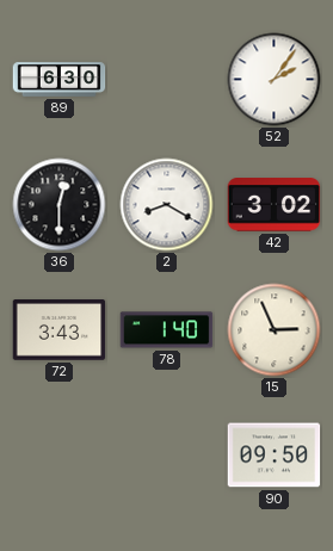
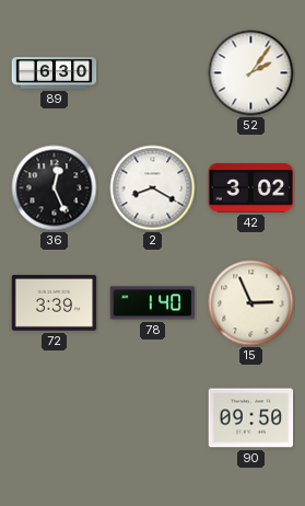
36: 12:30 -> 12:26
72: 3:43 -> 3:39
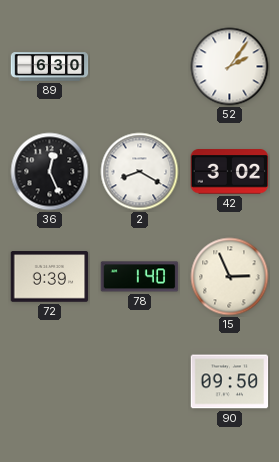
72: 3:39 -> 9:39
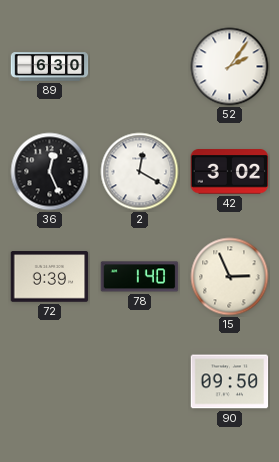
2: 8:20 -> 12:20
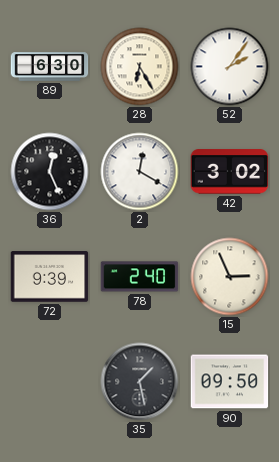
28: none -> 6:25
78: 1:40 -> 2:40
35: none -> 1:28
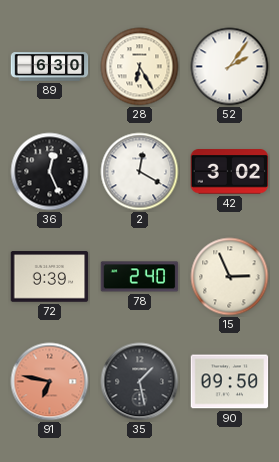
91: none -> 6:47
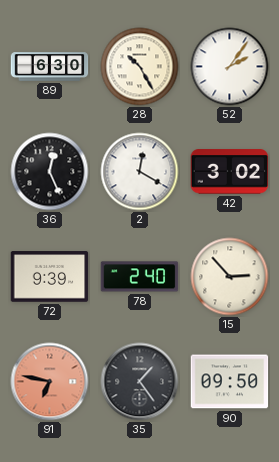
28: 6:25 -> 10:25
15: 2:56 -> 2:53
35: 1:28 -> 1:24
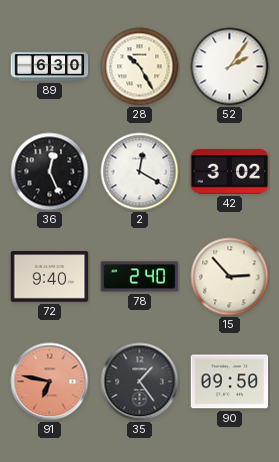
72: 9:39 -> 9:40
